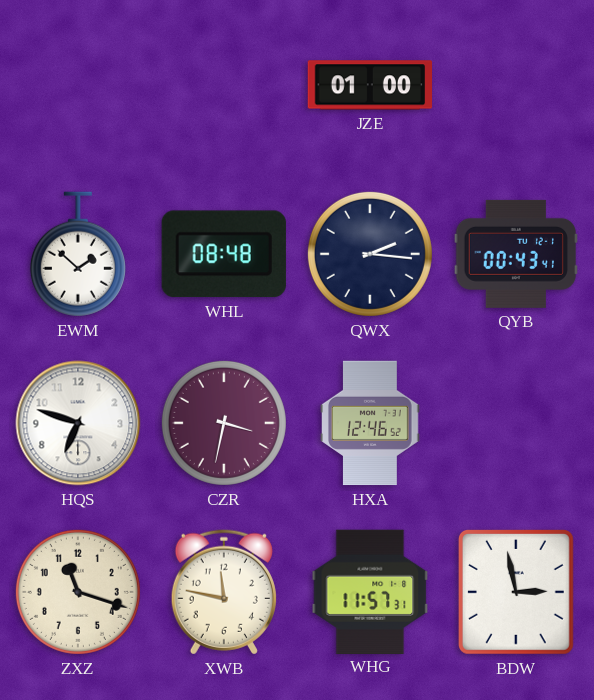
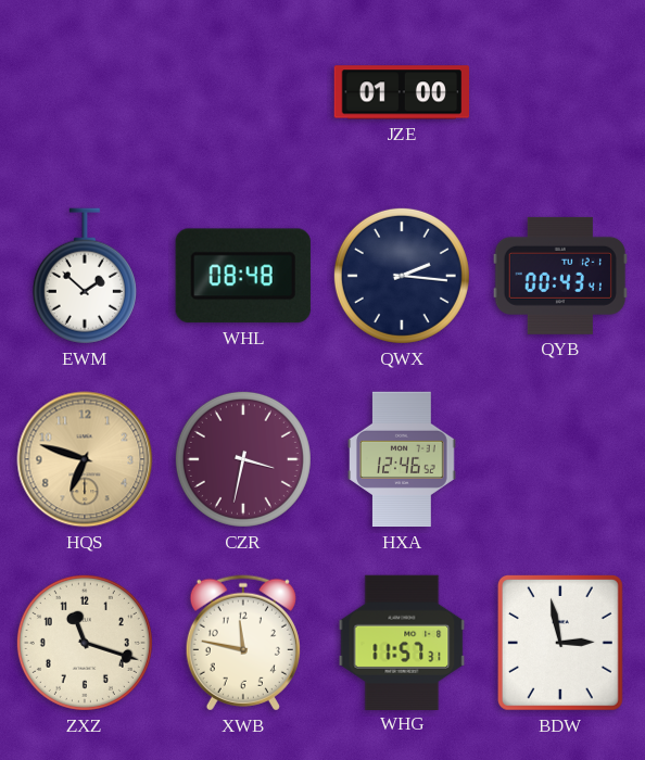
HQS dial: white -> champagne
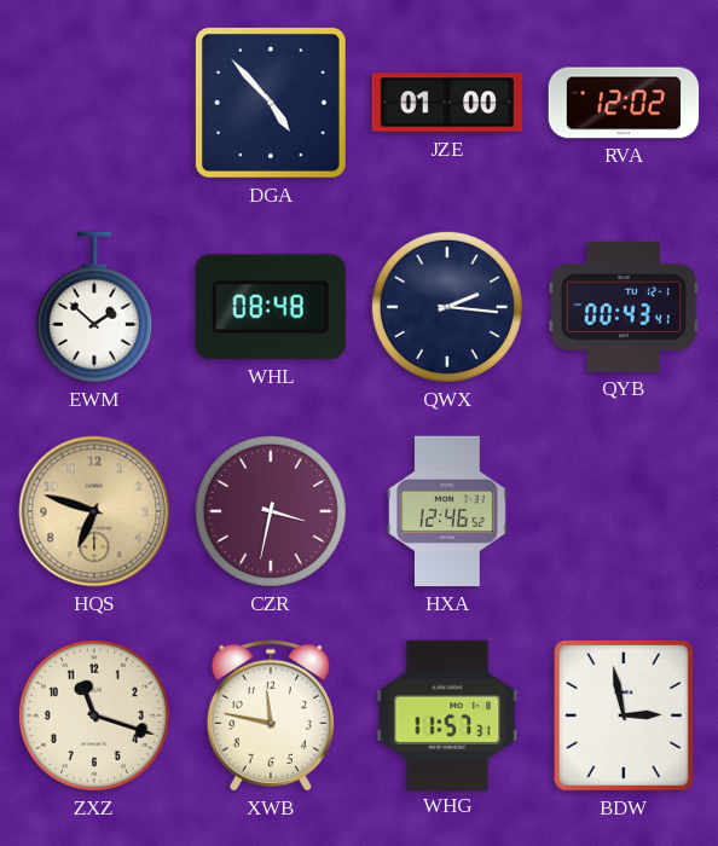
DGA: none -> 4:53
RVA: none -> 12:02
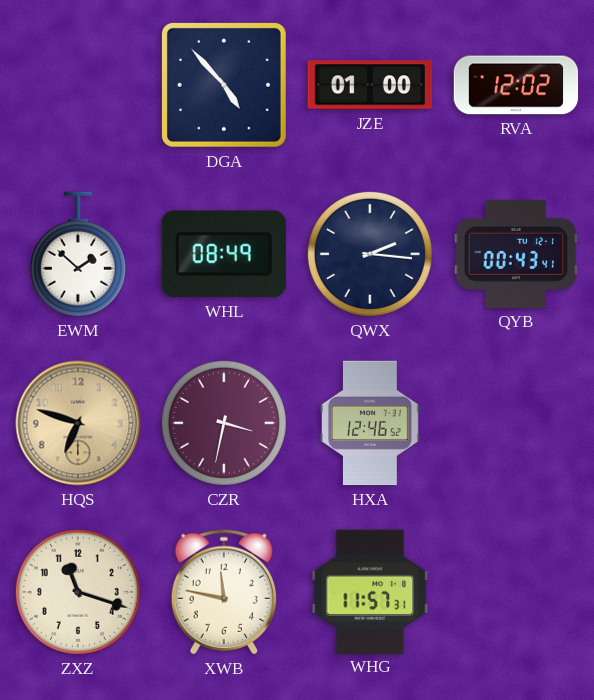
WHL: 08:48 -> 08:49
BDW: 2:58 -> none
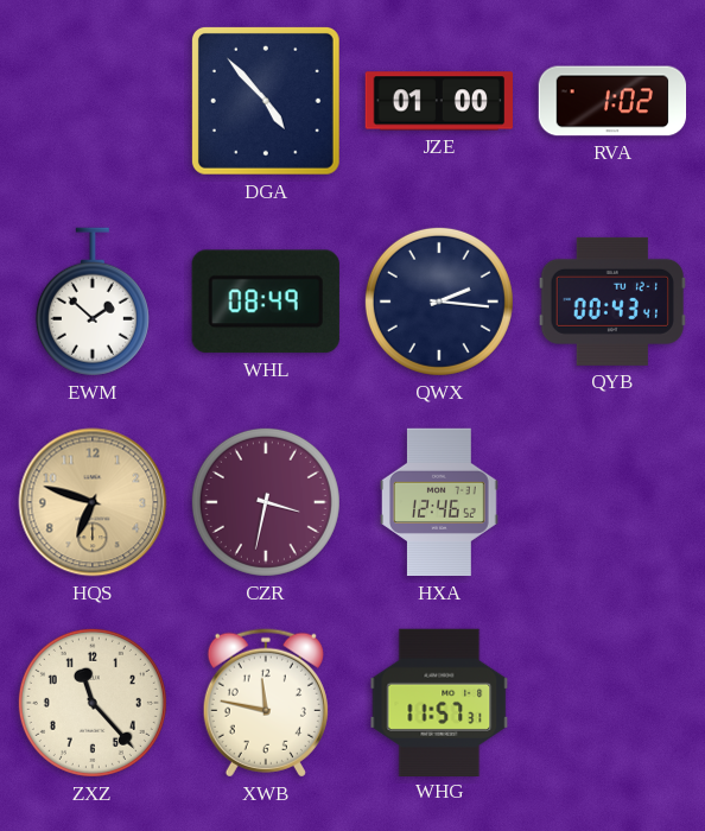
RVA: 12:02 -> 1:02
ZXZ: 11:18 -> 11:23
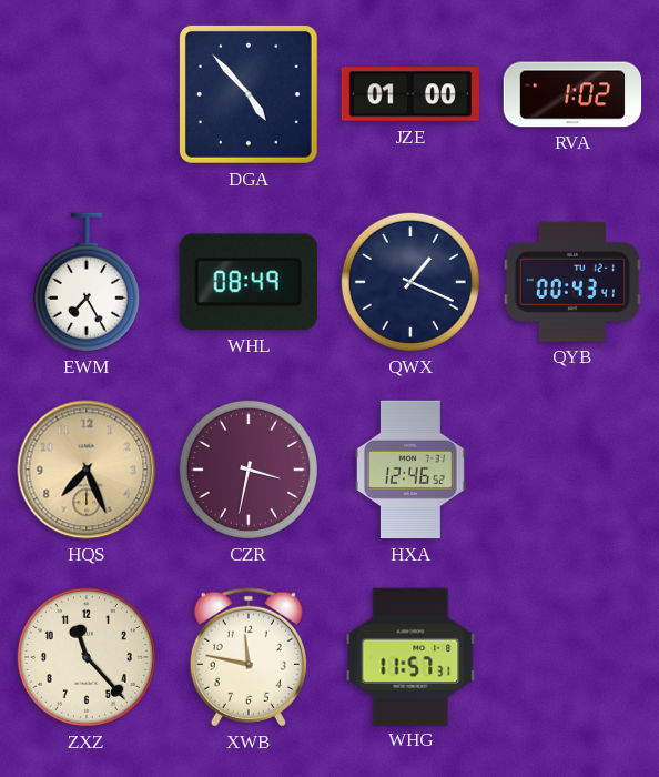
EWM: 1:52 -> 7:25
QWX: 2:16 -> 1:19
HQS: 6:48 -> 7:26
